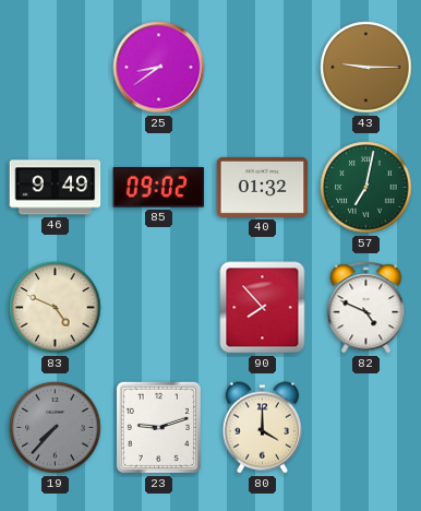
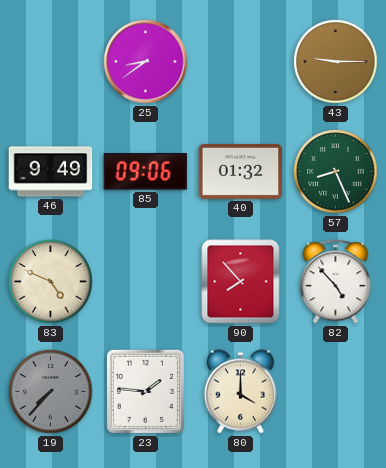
85: 09:02 -> 09:06
57: 7:02 -> 8:26
82: 4:49 -> 4:53
23: 9:12 -> 1:46
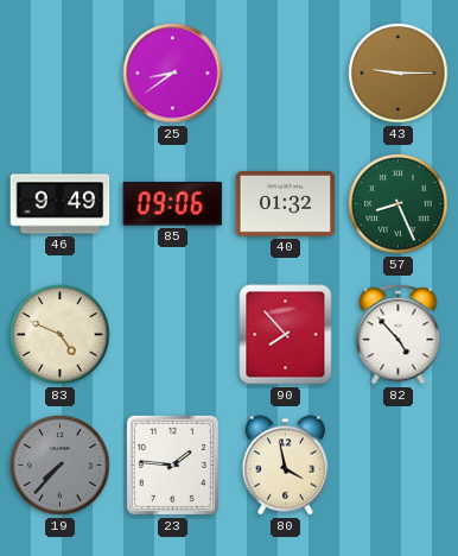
80: 4:00 -> 3:58
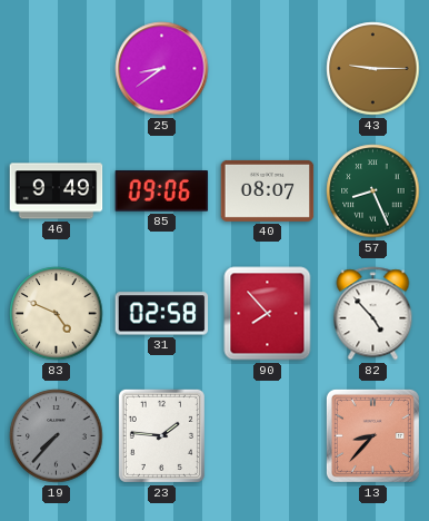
40: 01:32 -> 08:07
31: none -> 02:58
80: 3:58 -> none
13: none -> 8:37
